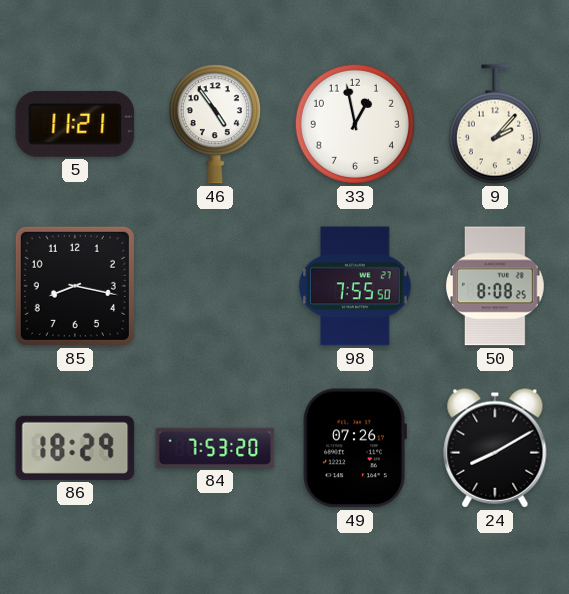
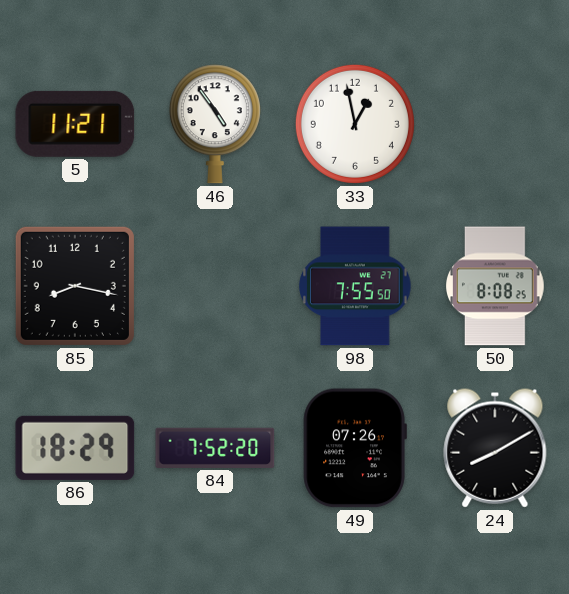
9: 2:07 -> none
84: 7:53 -> 7:52
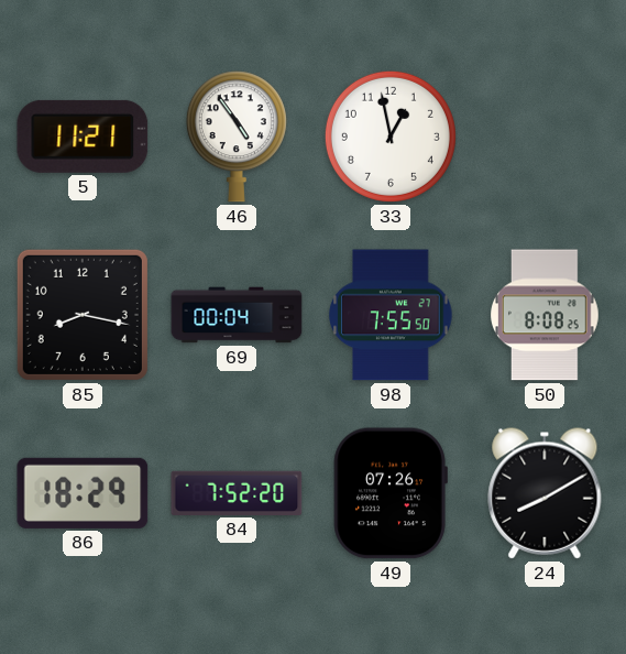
69: none -> 00:04
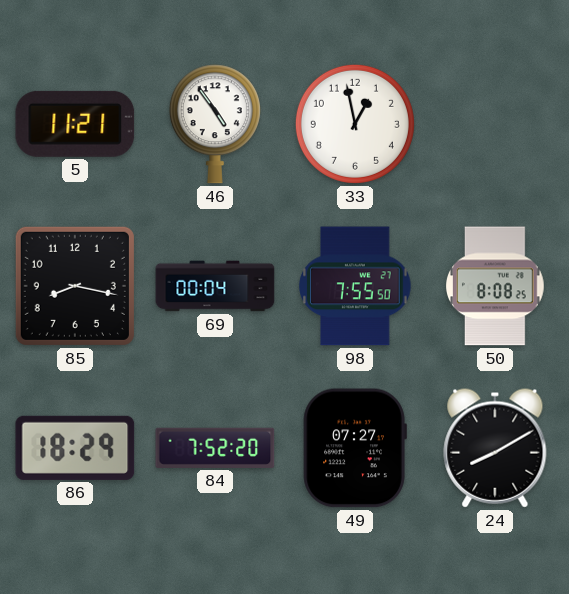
49: 07:26 -> 07:27
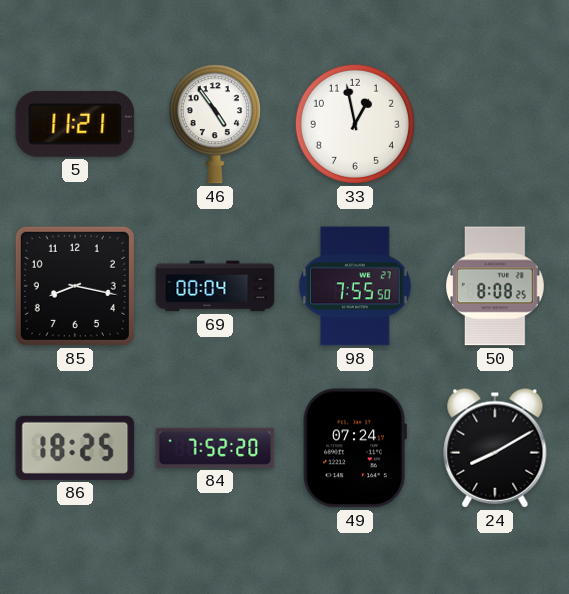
86: 18:29 -> 18:25
49: 07:27 -> 07:24
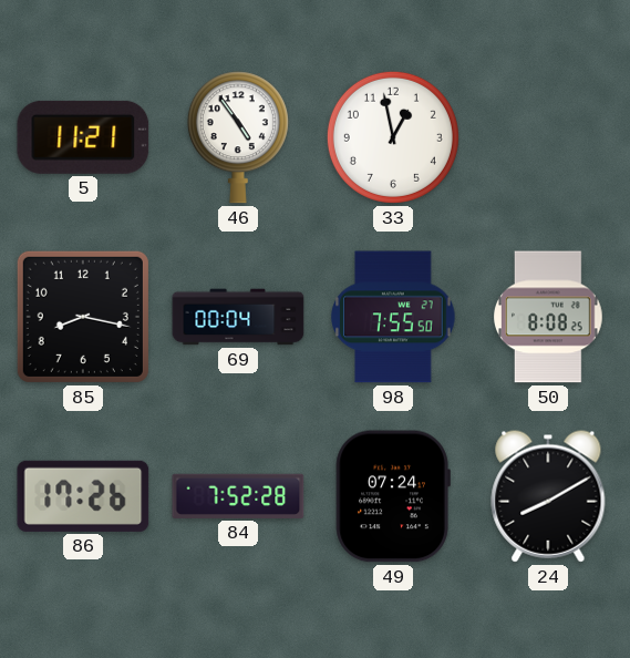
86: 18:25 -> 17:26
84: 7:52:20 -> 7:52:28
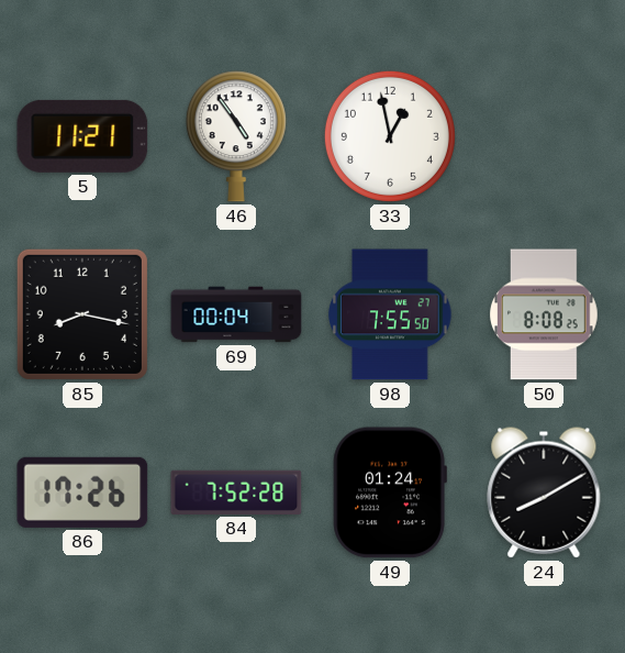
49: 07:24 -> 01:24
